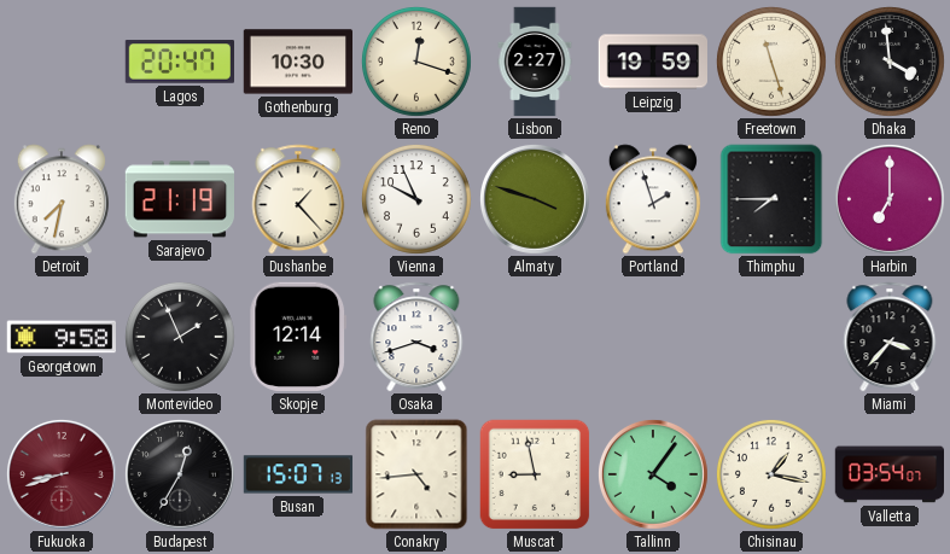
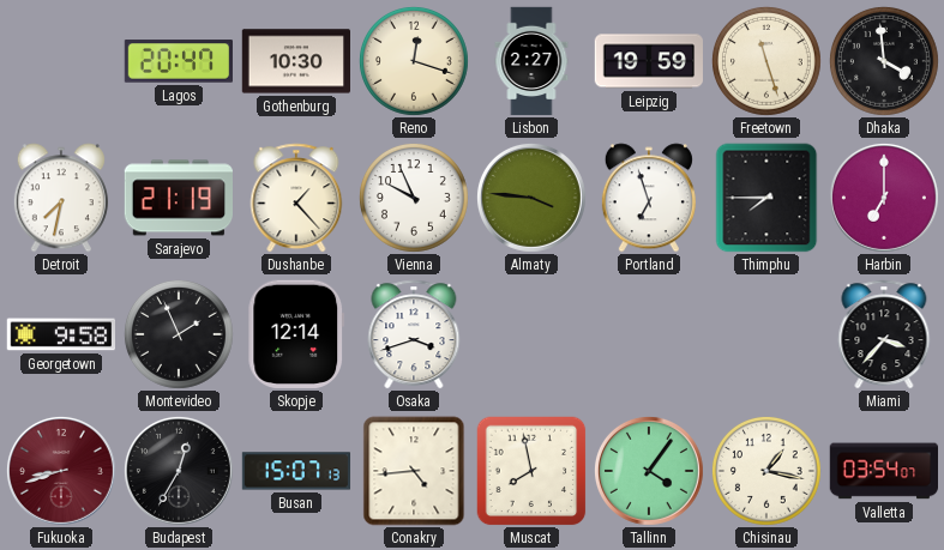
Almaty: 3:48 -> 3:46
Portland: 1:57 -> 6:57
Muscat: 8:58 -> 7:58
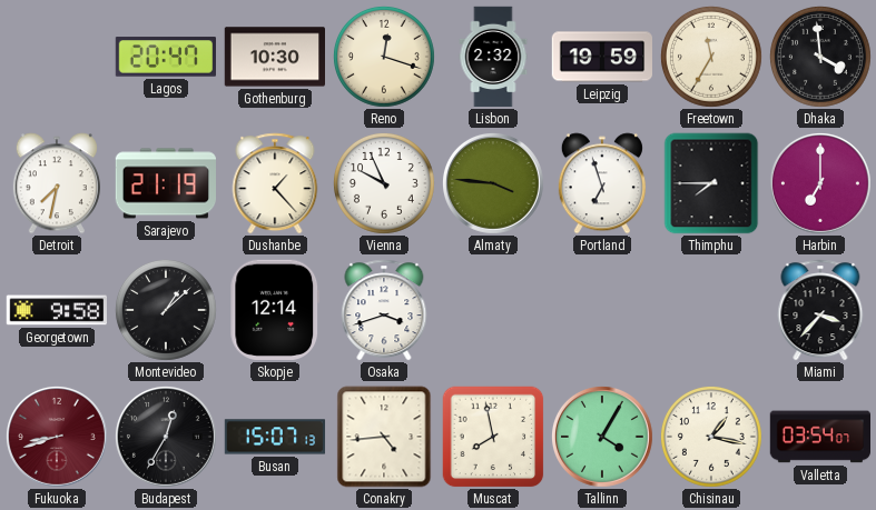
Lisbon: 2:27 -> 2:32
Freetown: 11:27 -> 11:35
Montevideo: 1:56 -> 1:08
Tallinn: 4:06 -> 4:05
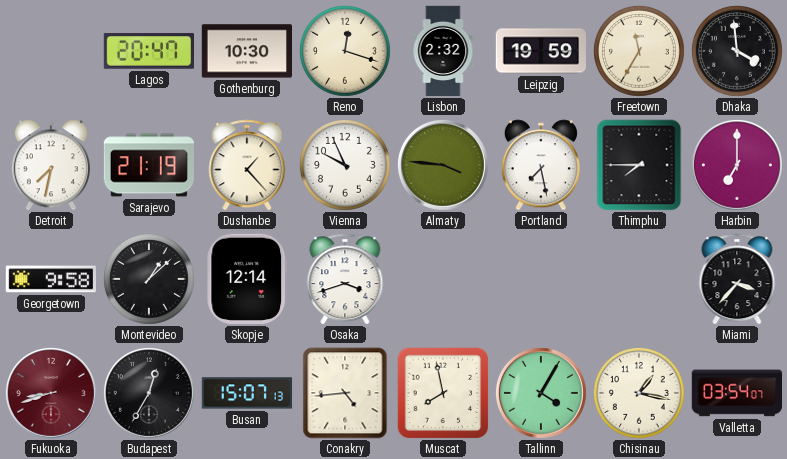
Portland: 6:57 -> 7:28
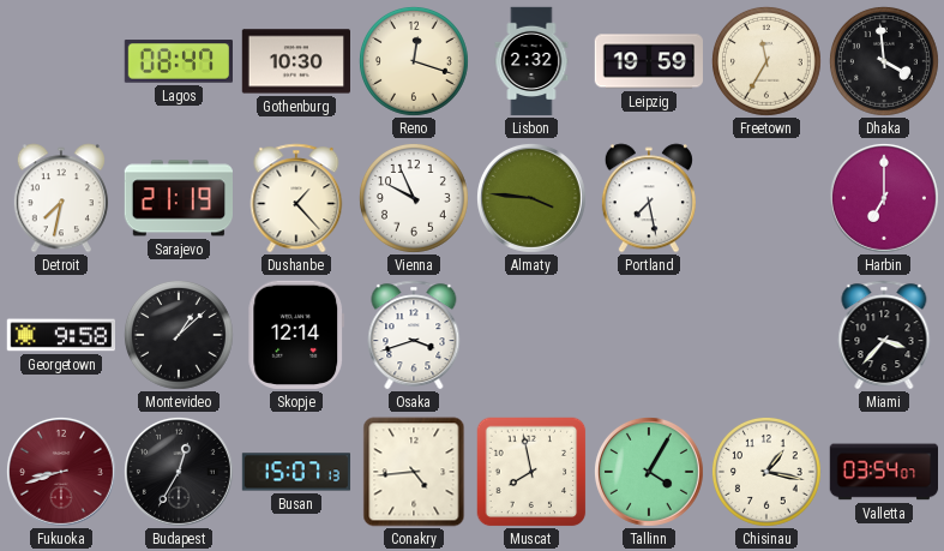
Lagos: 20:47 -> 08:47
Thimphu: 7:45 -> none
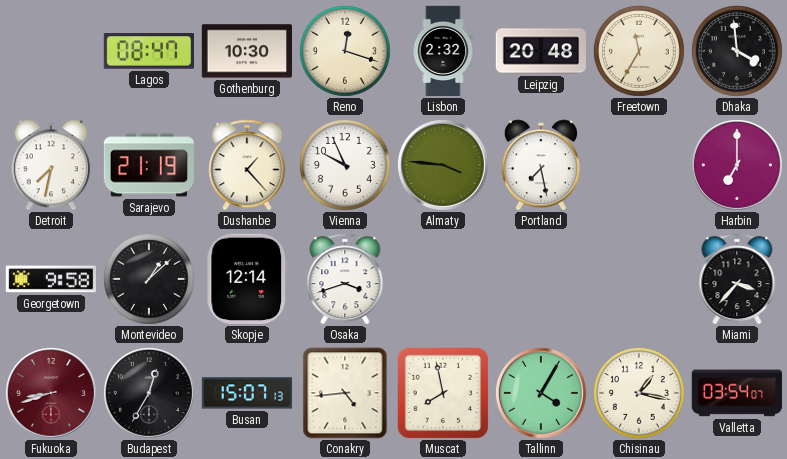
Leipzig: 19:59 -> 20:48
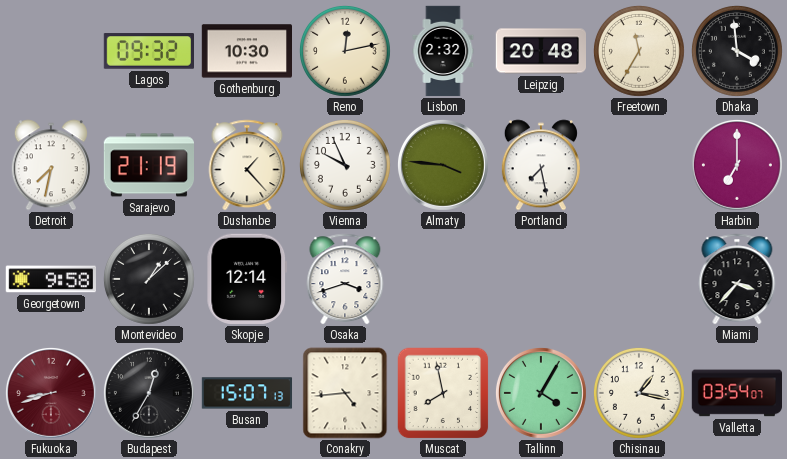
Lagos: 08:47 -> 09:32
Reno: 12:18 -> 12:13
